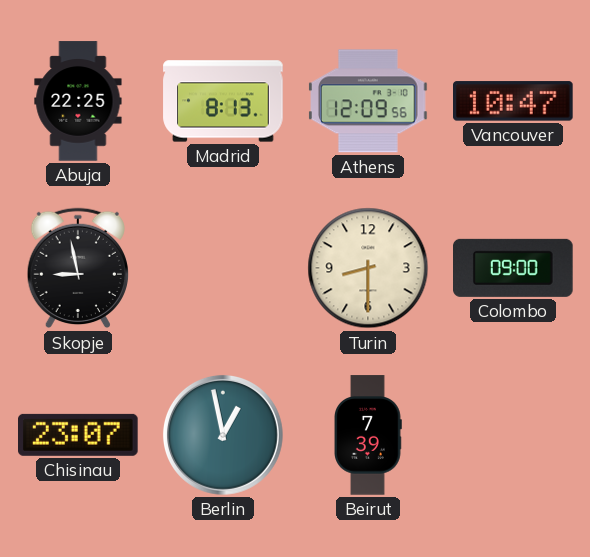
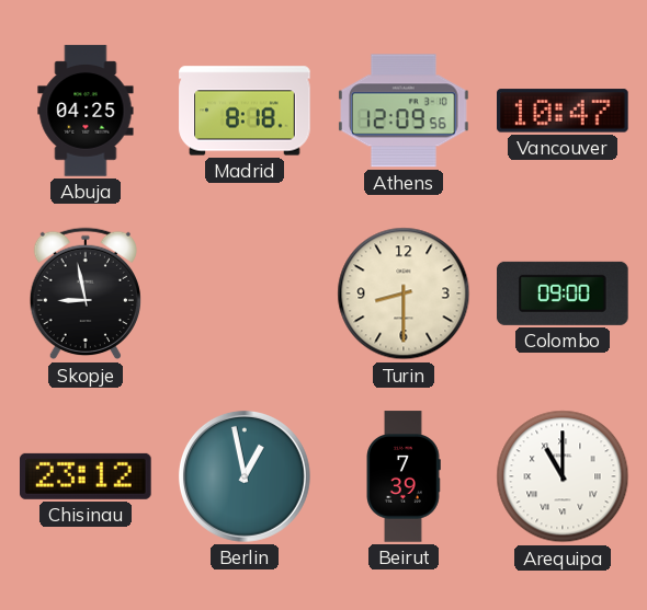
Abuja: 22:25 -> 04:25
Madrid: 8:13 -> 8:18
Chisinau: 23:07 -> 23:12
Arequipa: none -> 11:00
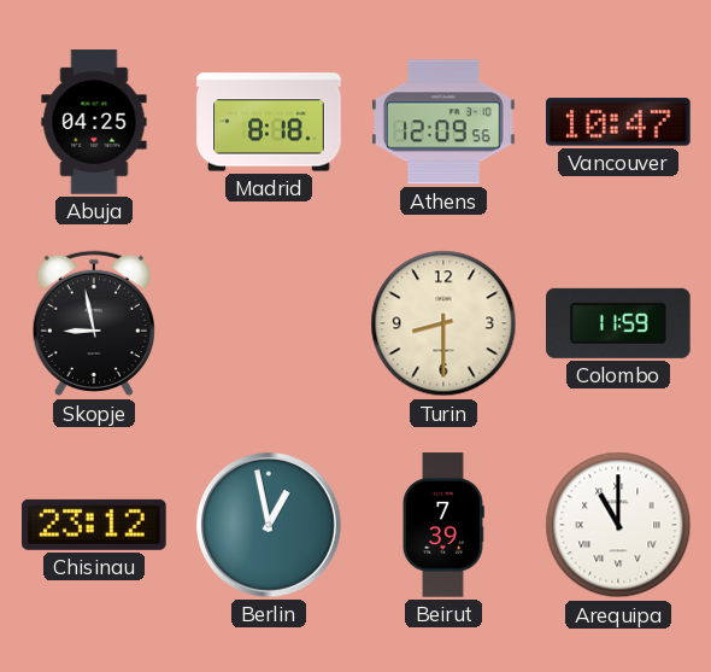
Colombo: 09:00 -> 11:59
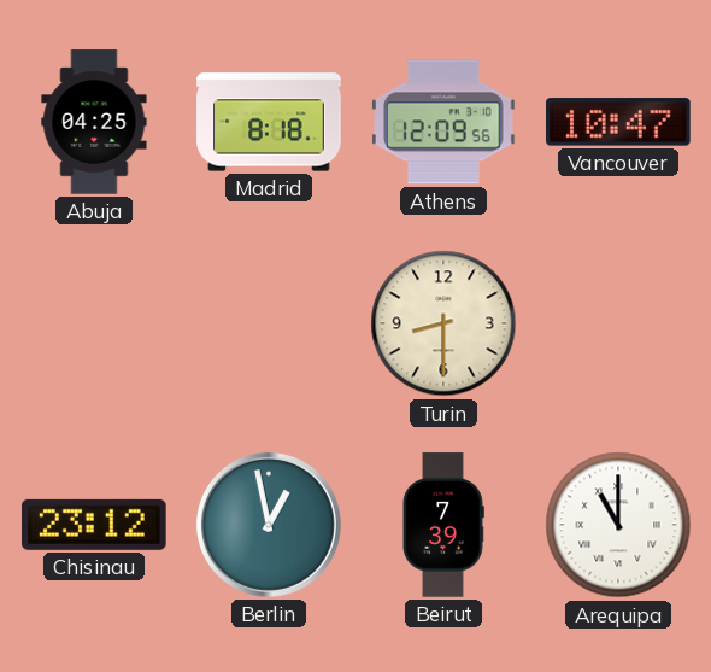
Skopje: 8:58 -> none
Colombo: 11:59 -> none
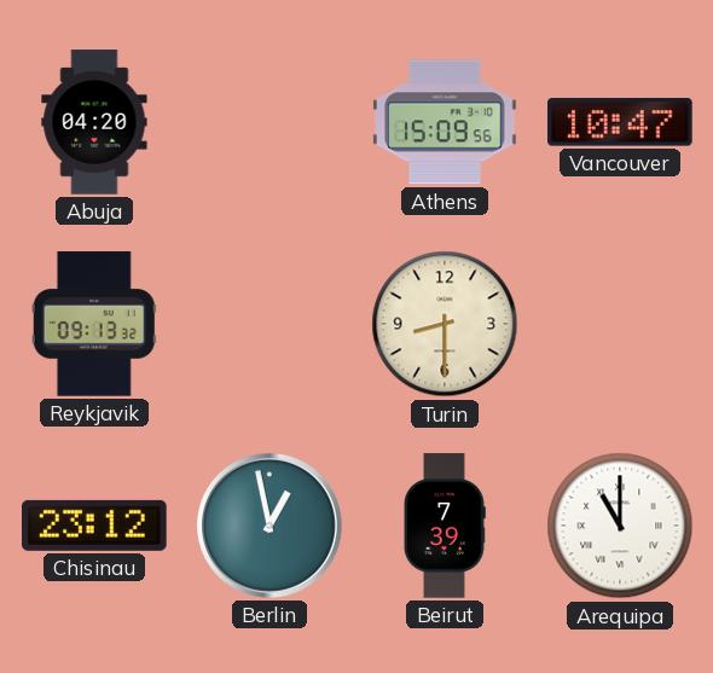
Abuja: 04:25 -> 04:20
Madrid: 8:18 -> none
Athens: 12:09 -> 15:09
Reykjavik: none -> 09:13
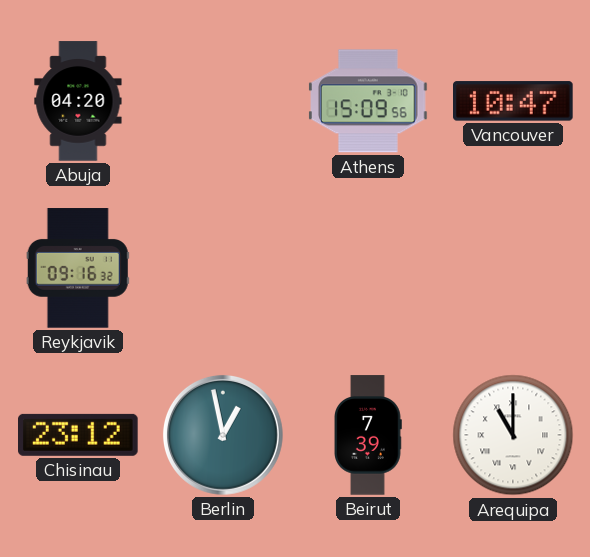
Reykjavik: 09:13 -> 09:16
Turin: 8:30 -> none
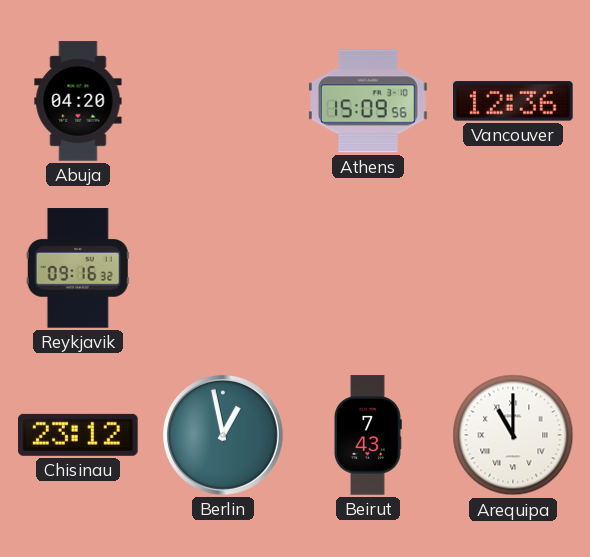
Vancouver: 10:47 -> 12:36
Beirut: 7:39 -> 7:43
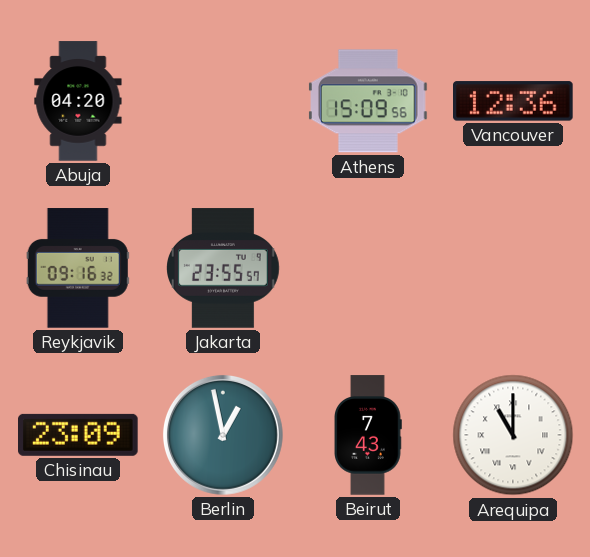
Jakarta: none -> 23:55
Chisinau: 23:12 -> 23:09
